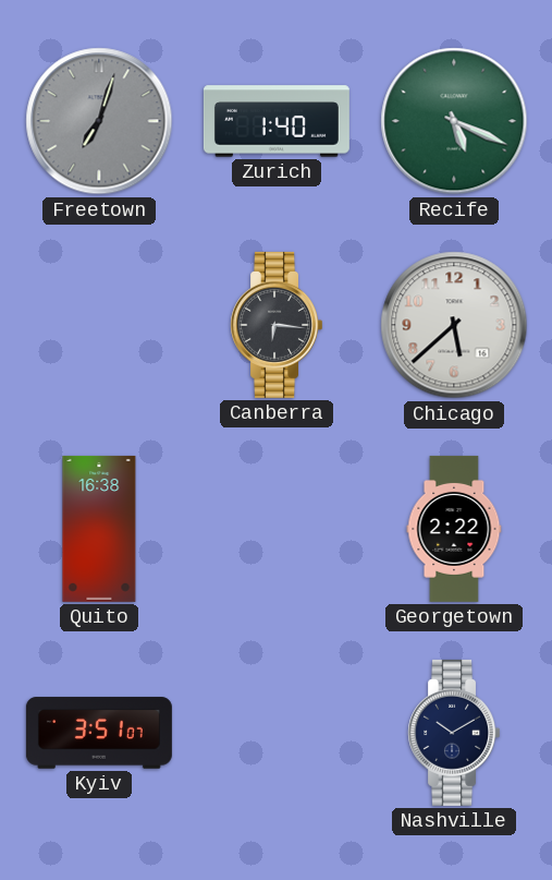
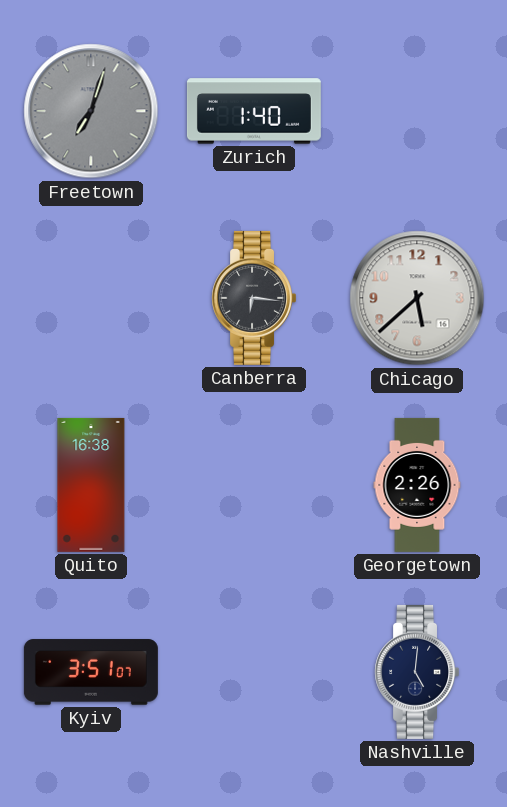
Recife: 5:19 -> none
Georgetown: 2:22 -> 2:26
Nashville: 10:10 -> 5:01
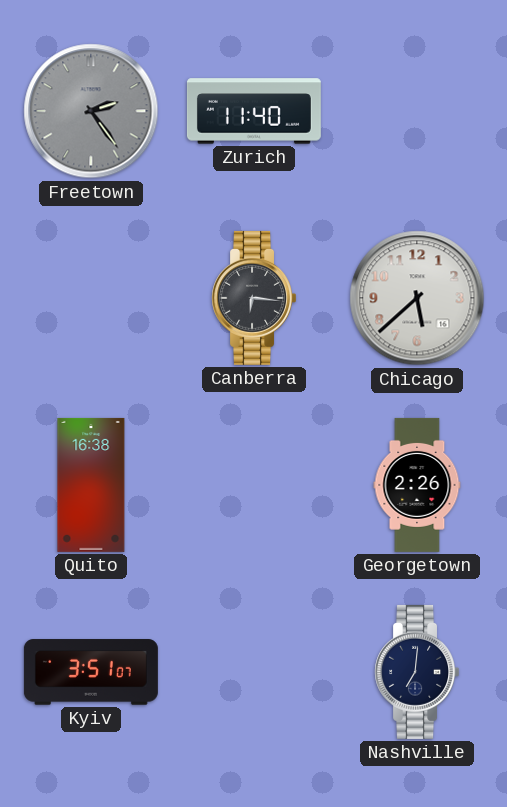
Freetown: 7:03 -> 2:24
Zurich: 1:40 -> 11:40
Nashville: 5:01 -> 7:01
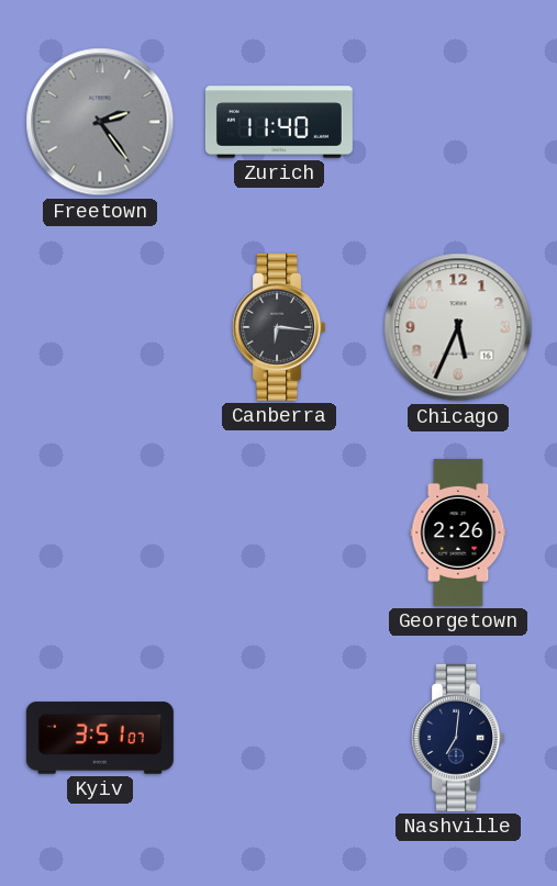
Chicago: 5:38 -> 5:34
Quito: 16:38 -> none
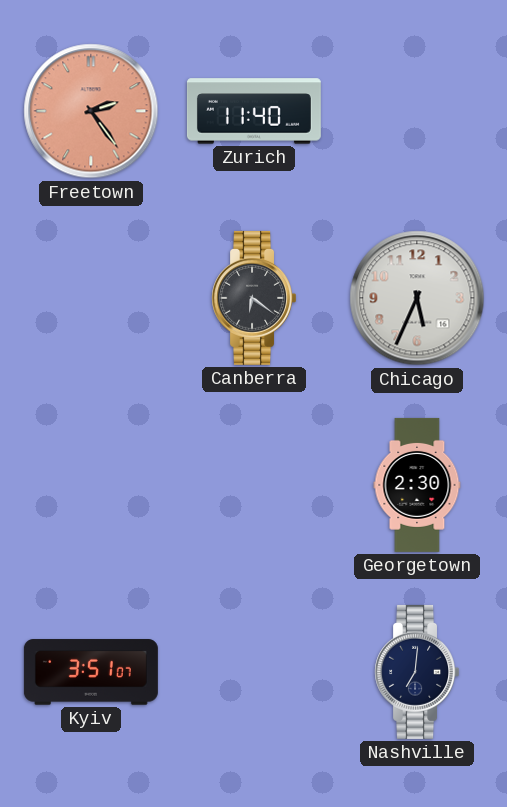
Freetown dial: grey -> salmon
Canberra: 6:16 -> 6:21
Georgetown: 2:26 -> 2:30
